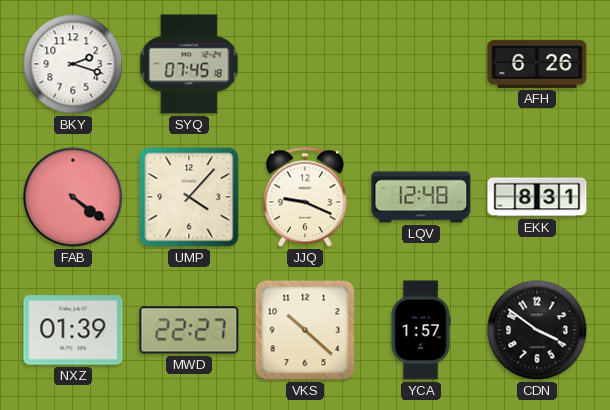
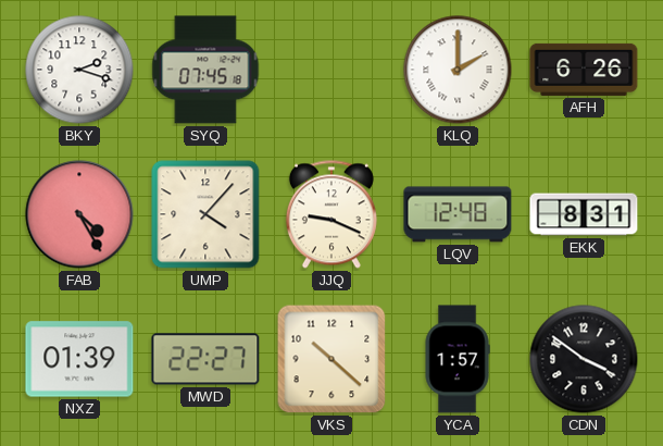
KLQ: none -> 2:00
FAB: 4:21 -> 4:25
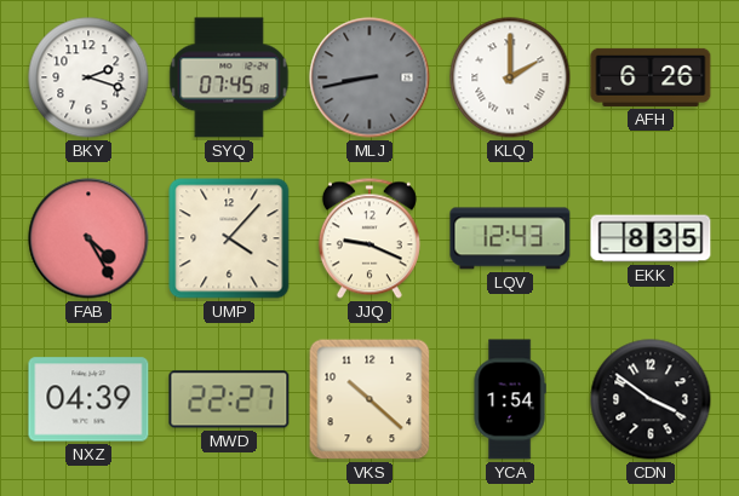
MLJ: none -> 8:43
LQV: 12:48 -> 12:43
EKK: 8:31 -> 8:35
NXZ: 01:39 -> 04:39
YCA: 1:57 -> 1:54
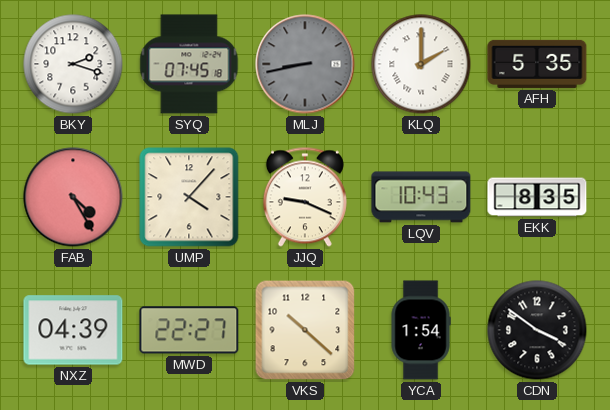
AFH: 6:26 -> 5:35
LQV: 12:43 -> 10:43
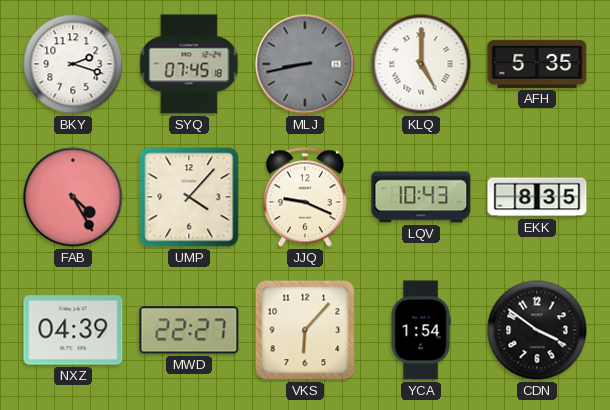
KLQ: 2:00 -> 5:00
VKS: 10:22 -> 6:07
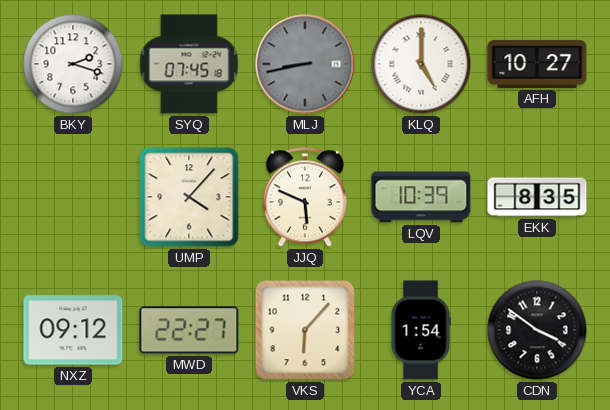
AFH: 5:35 -> 10:27
FAB: 4:25 -> none
JJQ: 9:19 -> 5:49
LQV: 10:43 -> 10:39
NXZ: 04:39 -> 09:12
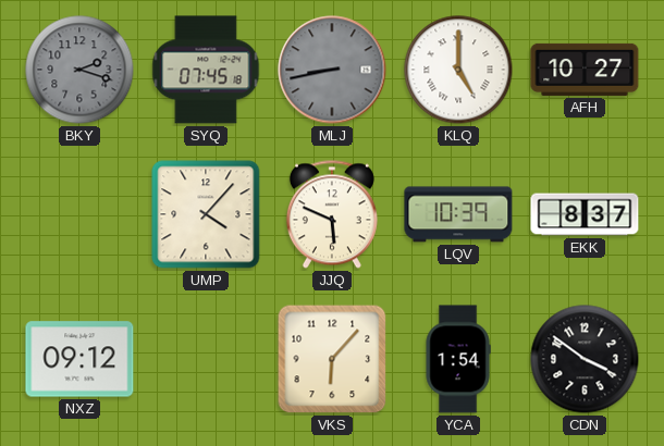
BKY dial: white -> grey
EKK: 8:35 -> 8:37
MWD: 22:27 -> none
